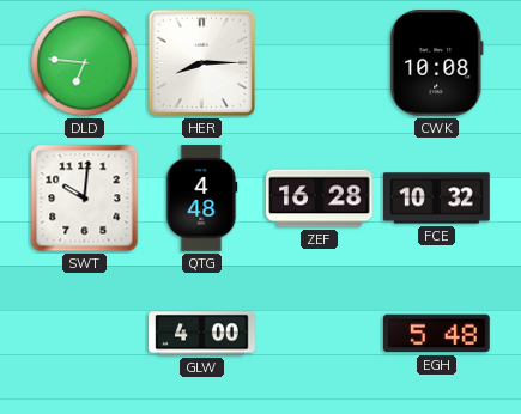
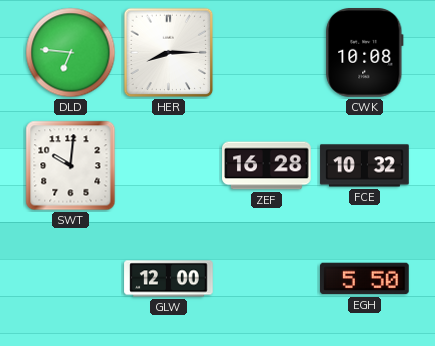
QTG: 4:48 -> none
GLW: 4:00 -> 12:00
EGH: 5:48 -> 5:50
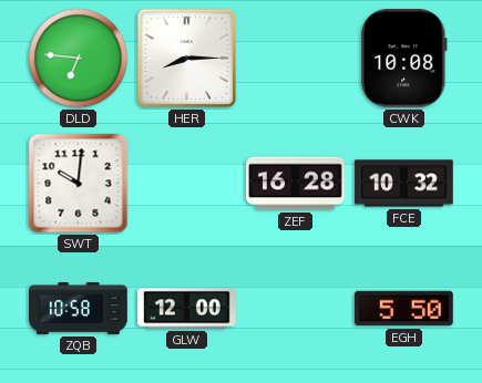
ZQB: none -> 10:58
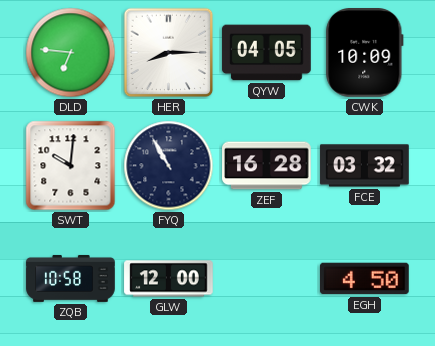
QYW: none -> 04:05
CWK: 10:08 -> 10:09
FYQ: none -> 10:55
FCE: 10:32 -> 03:32
EGH: 5:50 -> 4:50
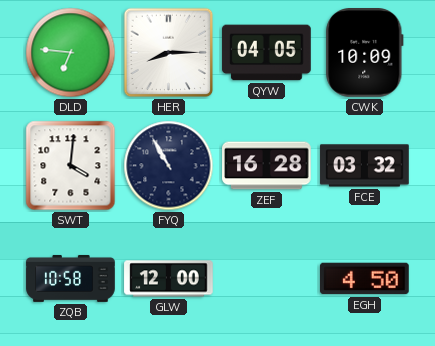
SWT: 10:01 -> 4:01
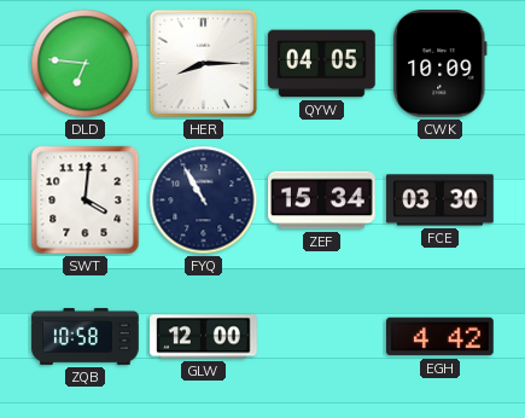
ZEF: 16:28 -> 15:34
FCE: 03:32 -> 03:30
EGH: 4:50 -> 4:42
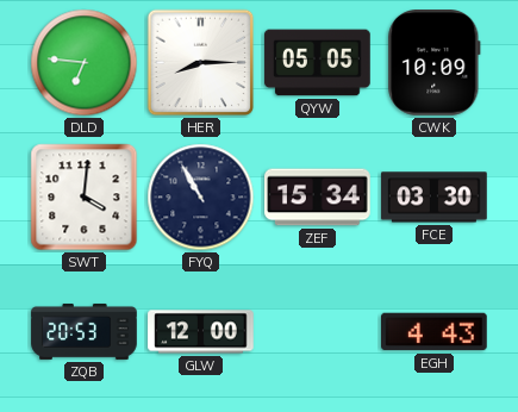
QYW: 04:05 -> 05:05
ZQB: 10:58 -> 20:53
EGH: 4:42 -> 4:43
